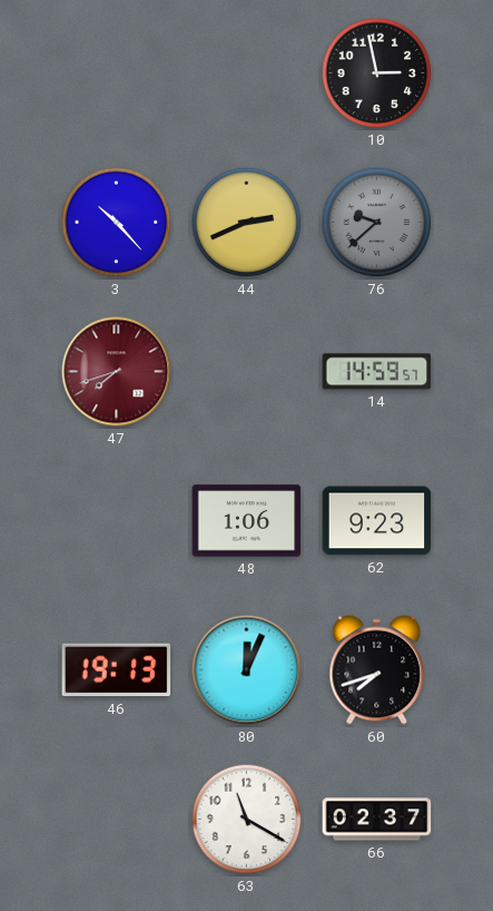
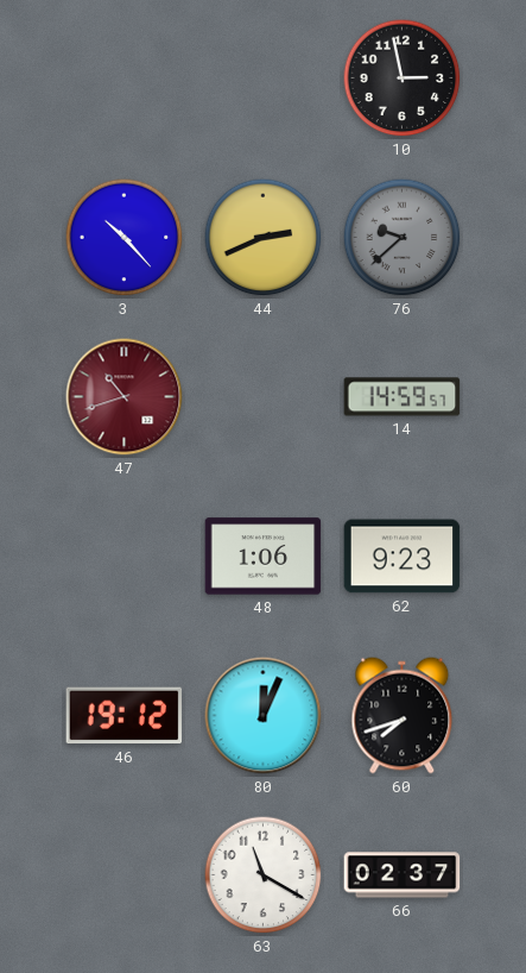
47: 7:42 -> 10:42
46: 19:13 -> 19:12
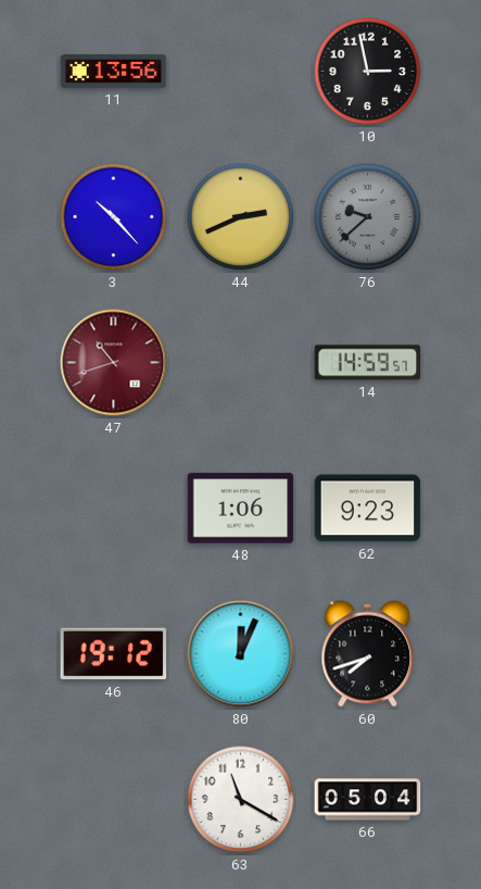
11: none -> 13:56
66: 02:37 -> 05:04
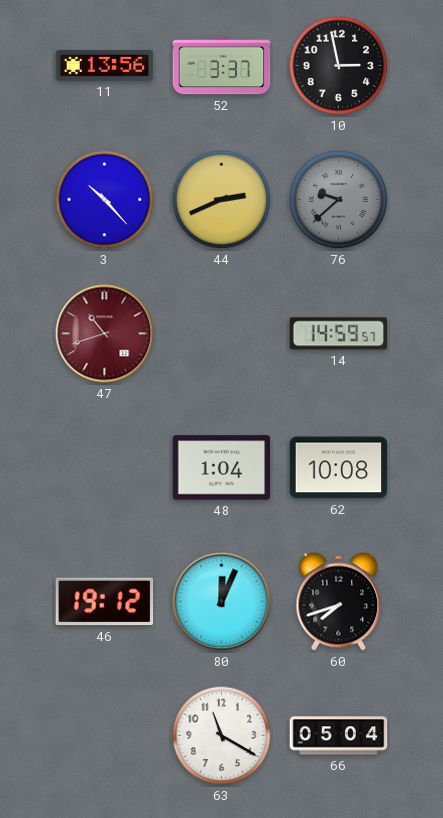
52: none -> 3:37
48: 1:06 -> 1:04
62: 9:23 -> 10:08
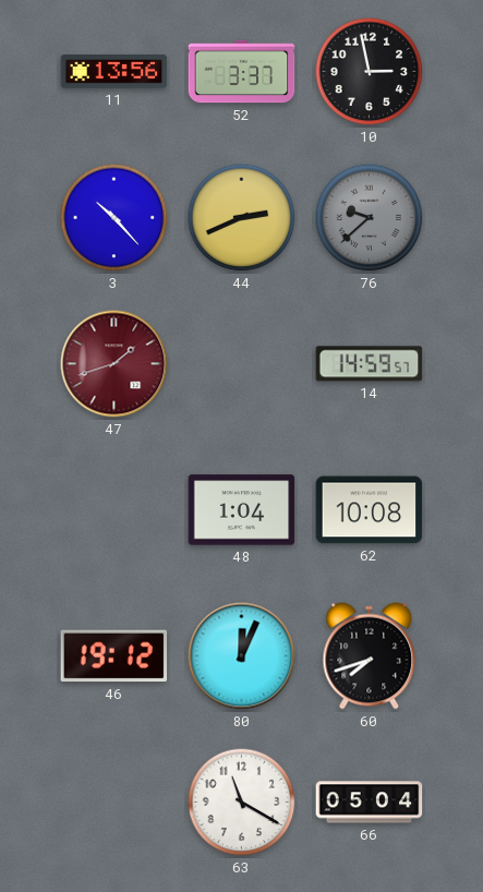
47: 10:42 -> 1:42
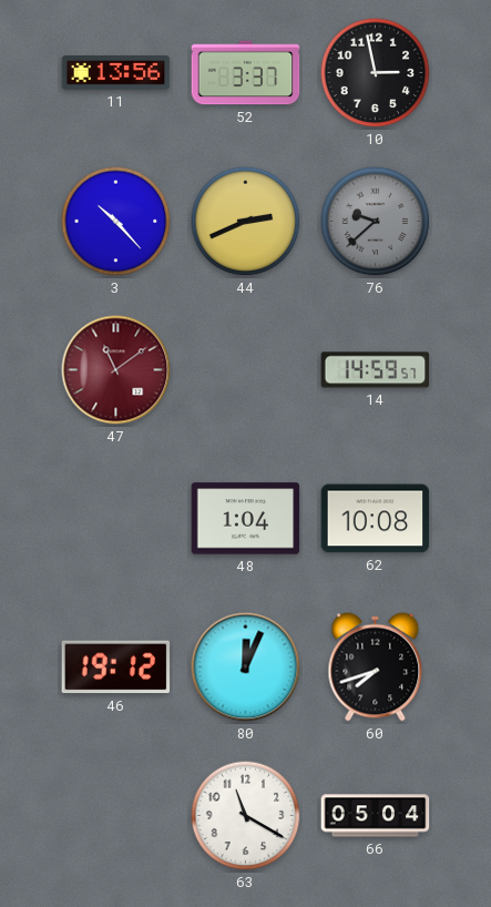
47: 1:42 -> 11:09
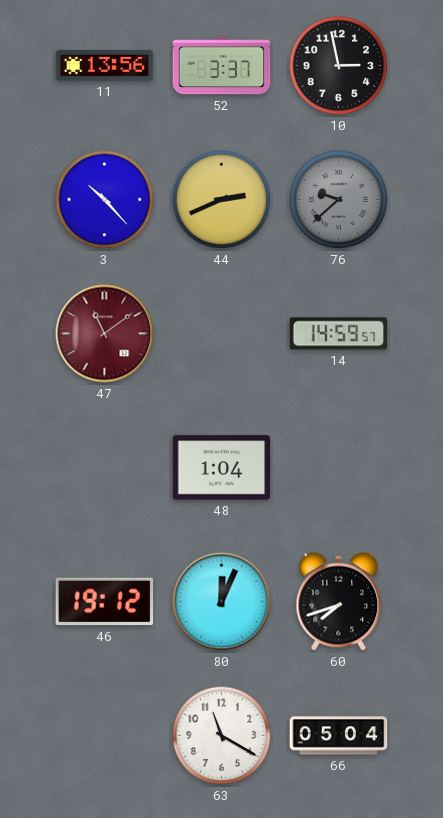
62: 10:08 -> none
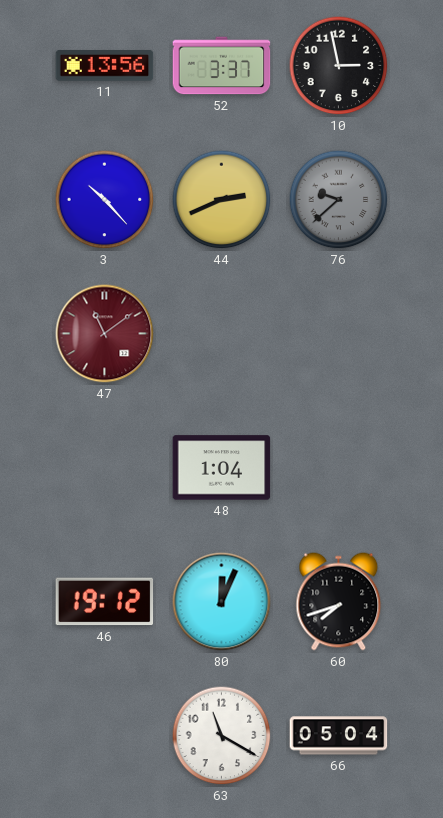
14: 14:59 -> none
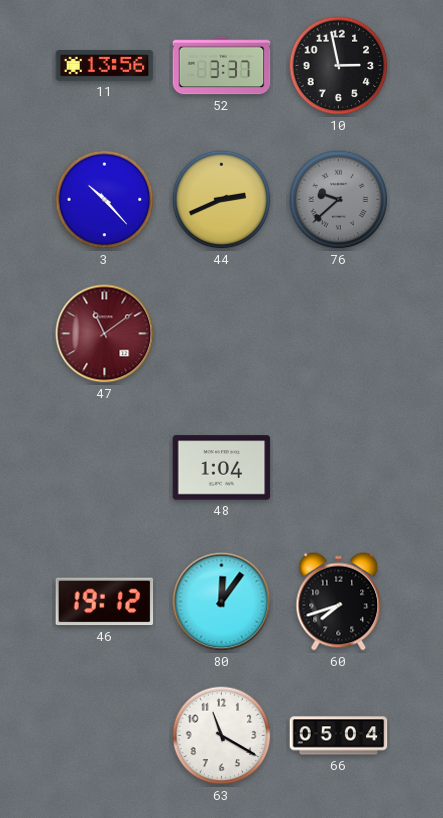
80: 12:04 -> 12:06
